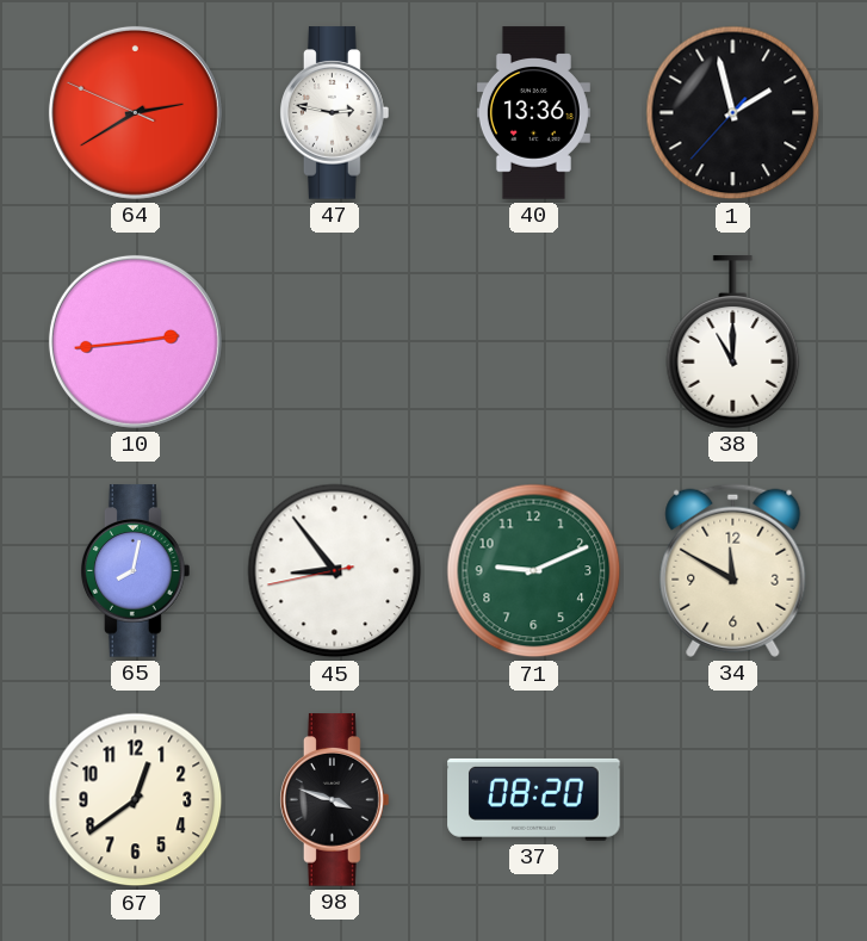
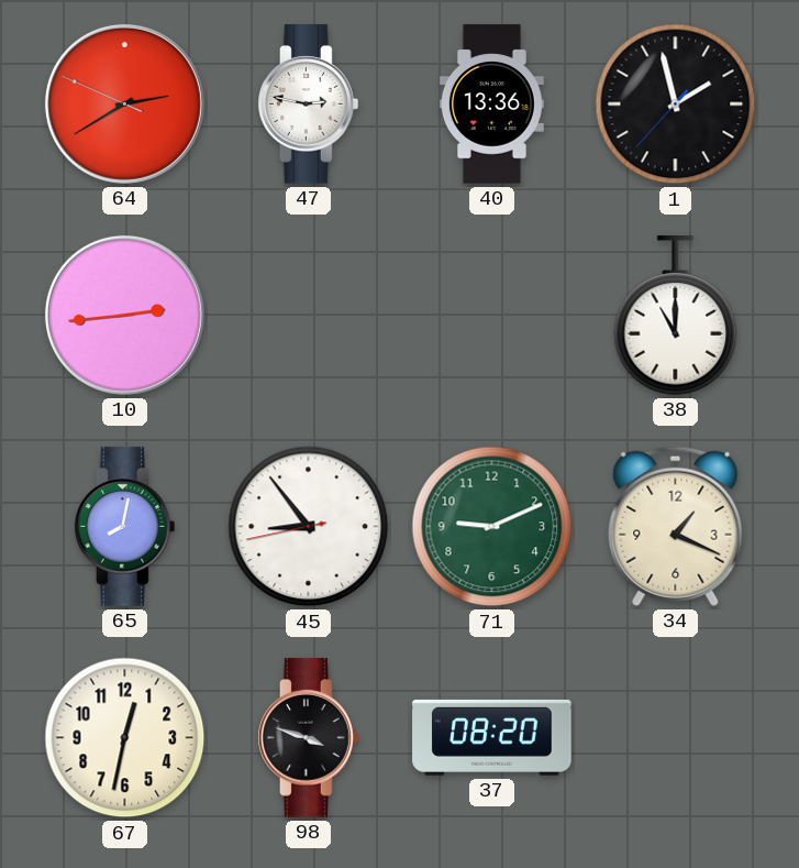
34: 11:50 -> 1:19
67: 12:39 -> 12:32
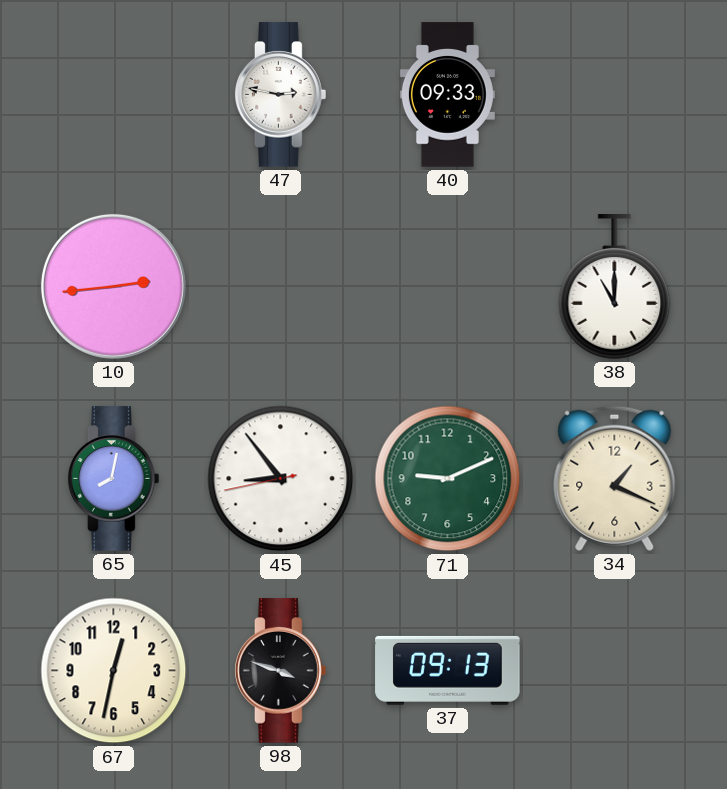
64: 2:39 -> none
40: 13:36 -> 09:33
1: 1:57 -> none
37: 08:20 -> 09:13
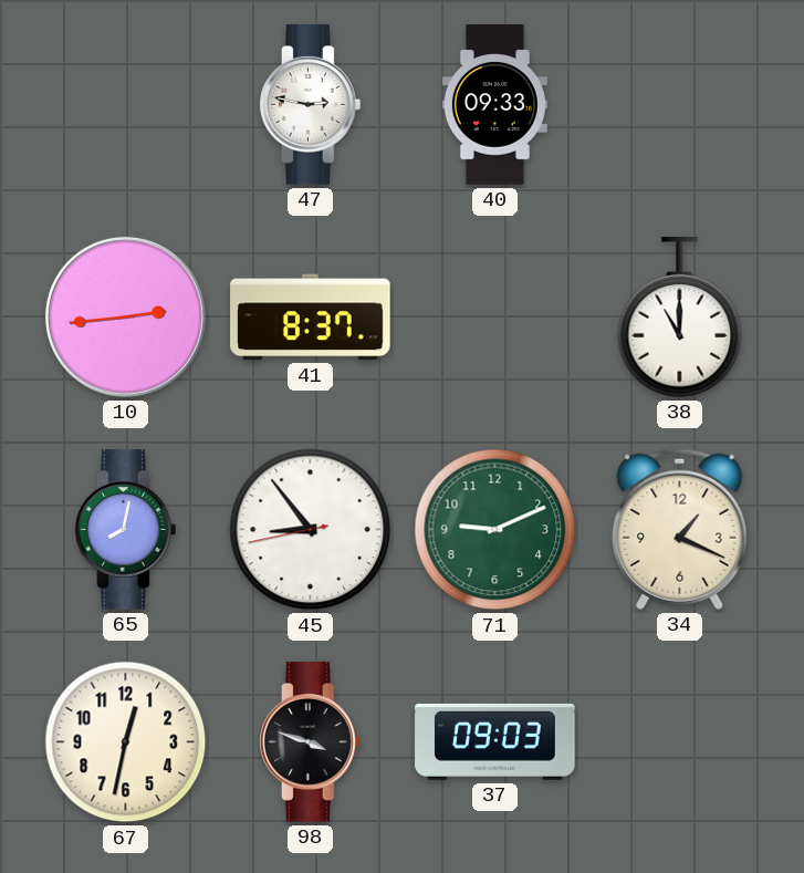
41: none -> 8:37
37: 09:13 -> 09:03
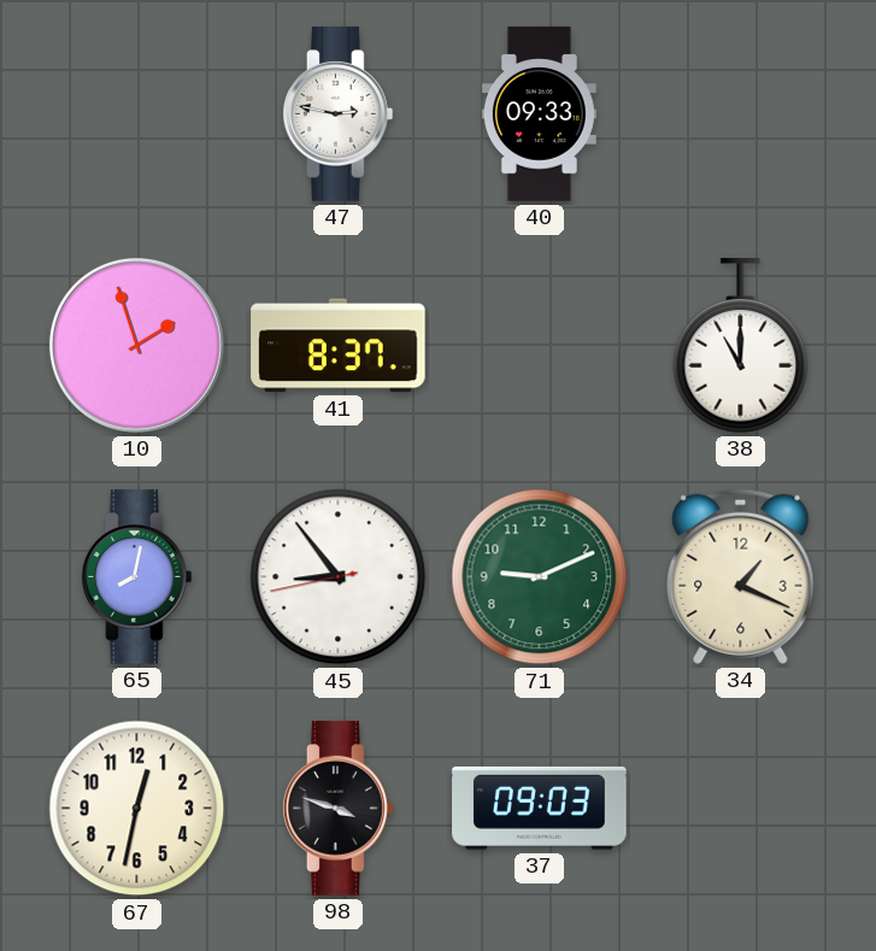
10: 2:44 -> 1:57
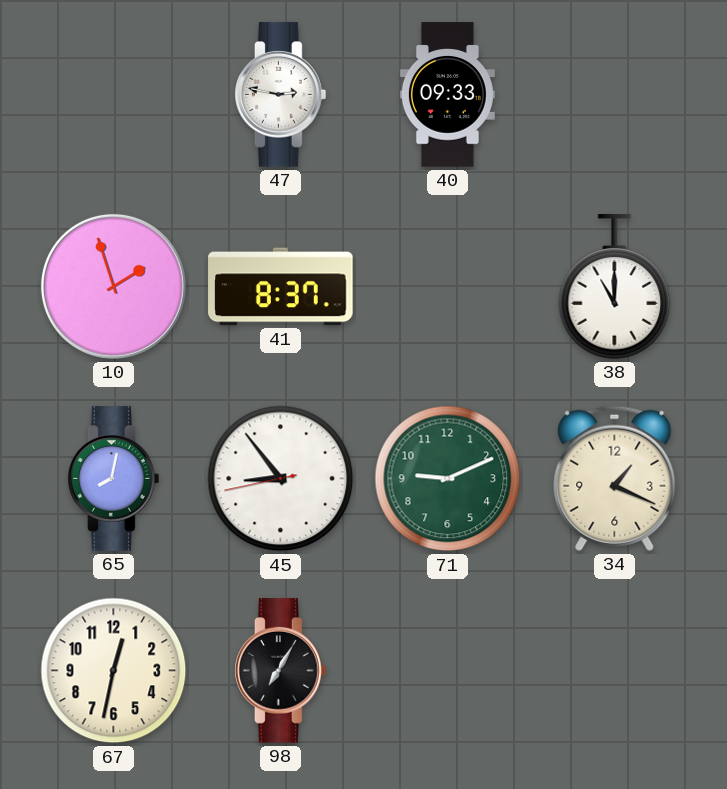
98: 3:48 -> 7:05
37: 09:03 -> none
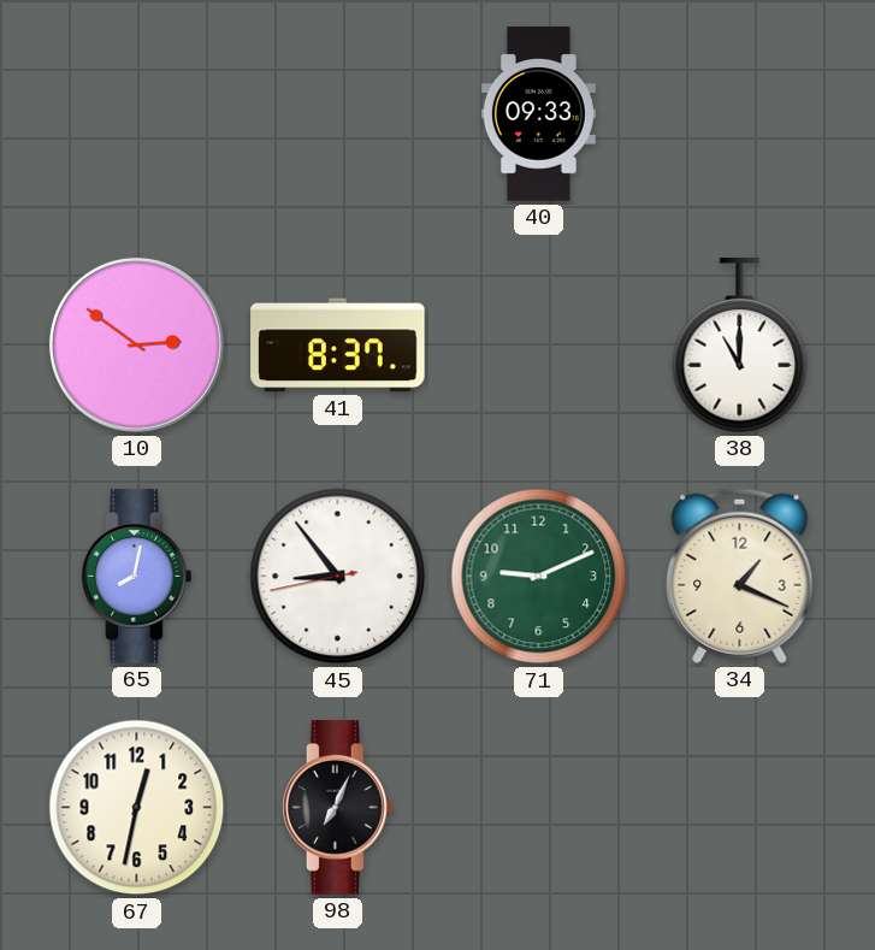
47: 2:47 -> none
10: 1:57 -> 2:51
98: 7:05 -> 7:04
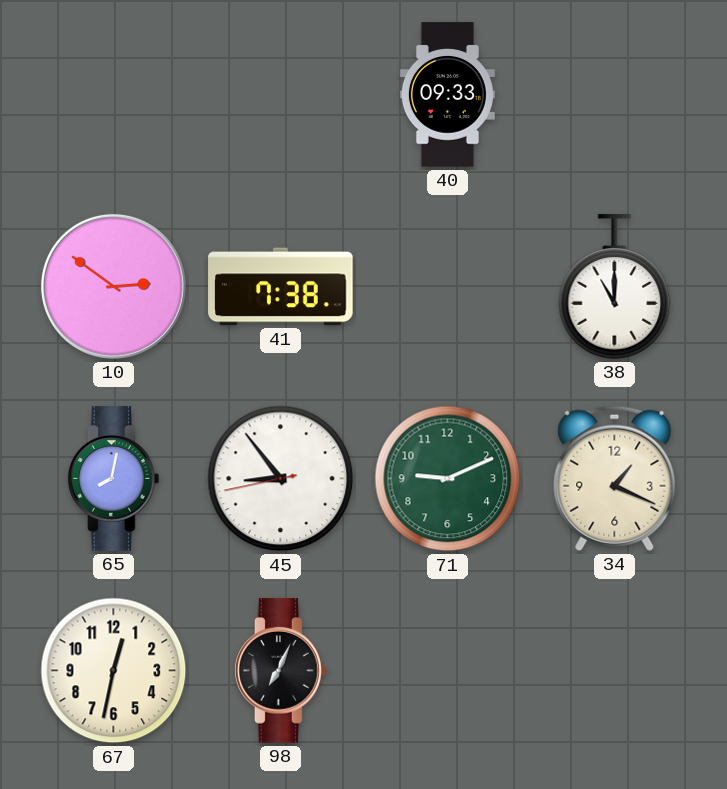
41: 8:37 -> 7:38
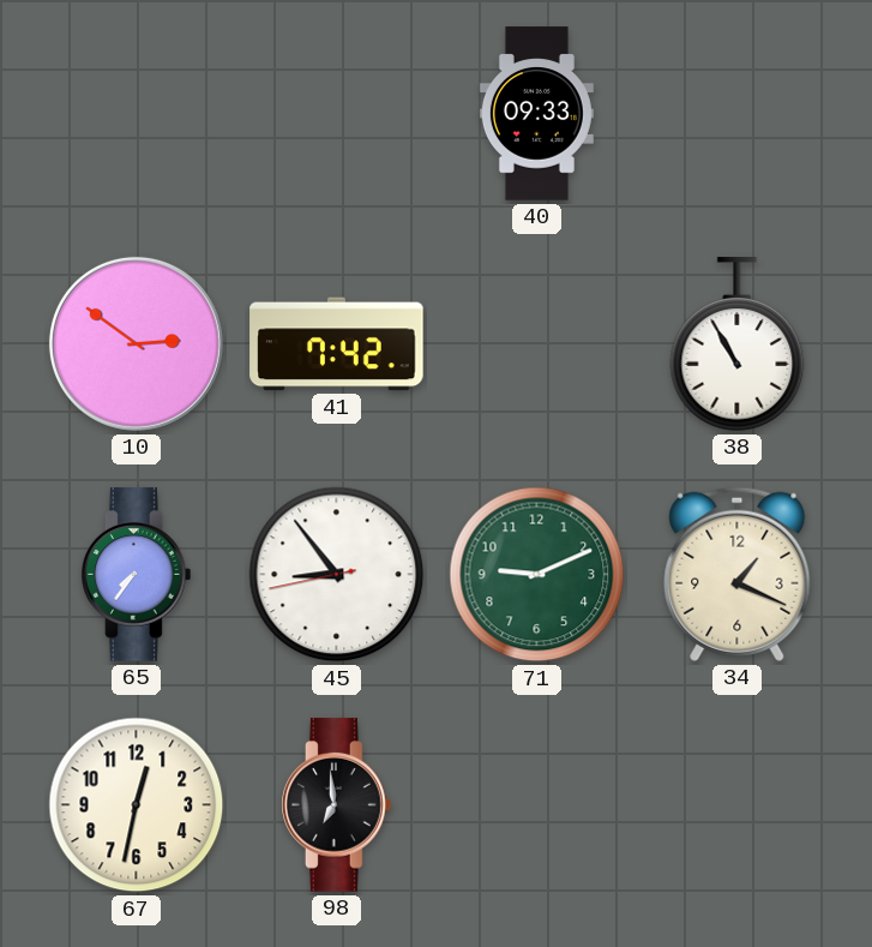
41: 7:38 -> 7:42
38: 11:00 -> 10:55
65: 8:02 -> 7:36
98: 7:04 -> 6:59
